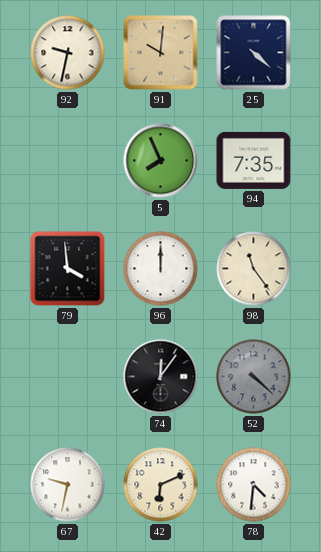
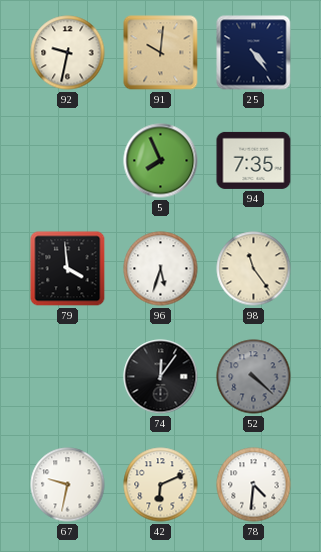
25: 4:22 -> 4:24
96: 12:00 -> 5:33
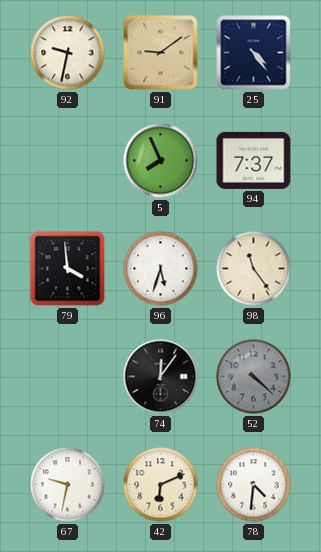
91: 10:01 -> 9:09
94: 7:35 -> 7:37
